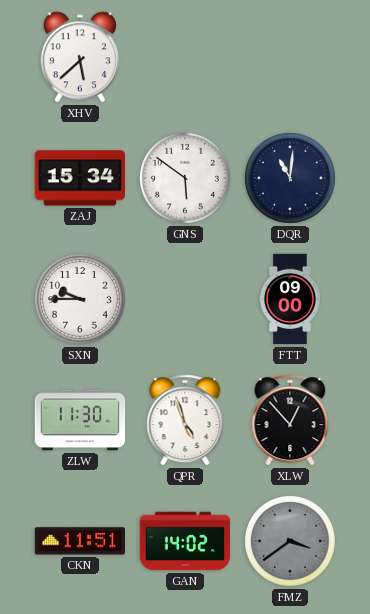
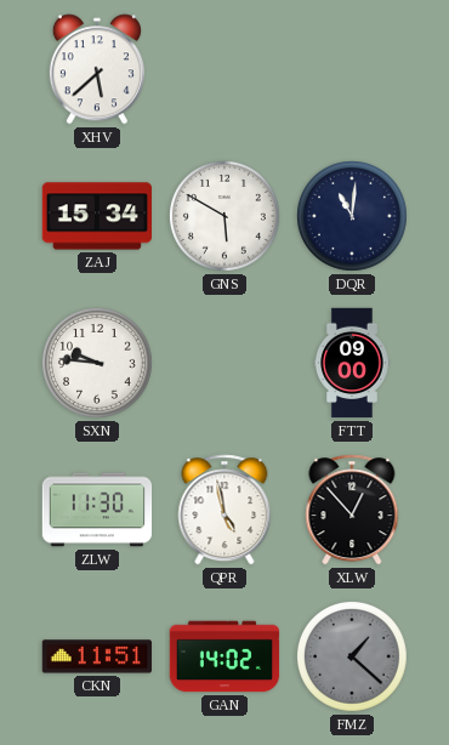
GNS: 5:51 -> 5:50
SXN: 9:45 -> 9:46
QPR: 4:57 -> 4:58
FMZ: 3:39 -> 1:22
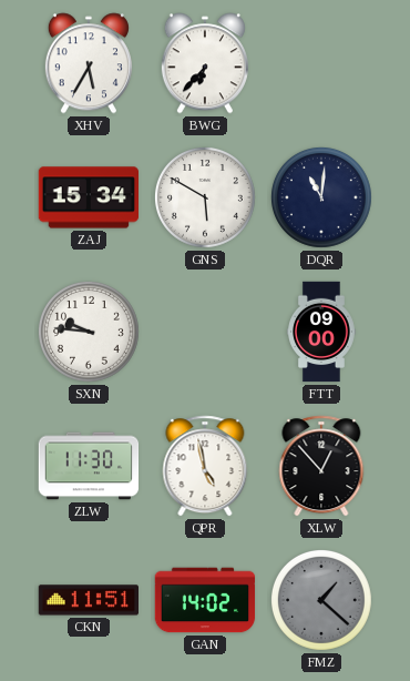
XHV: 5:38 -> 5:35
BWG: none -> 6:37
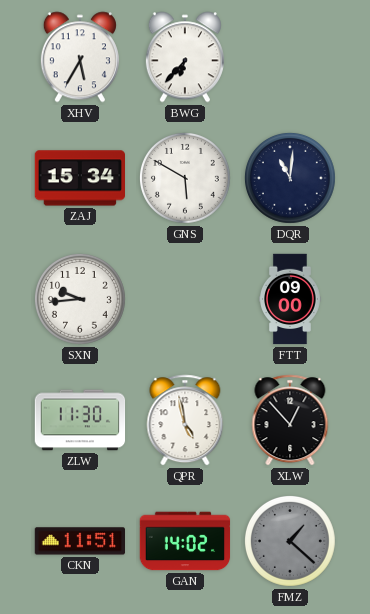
SXN: 9:46 -> 9:44
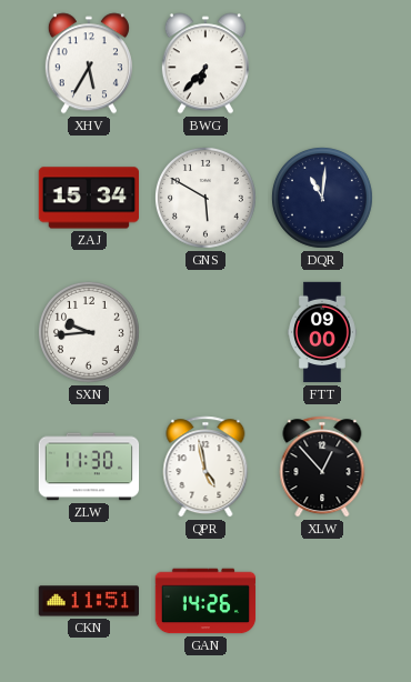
GAN: 14:02 -> 14:26
FMZ: 1:22 -> none
